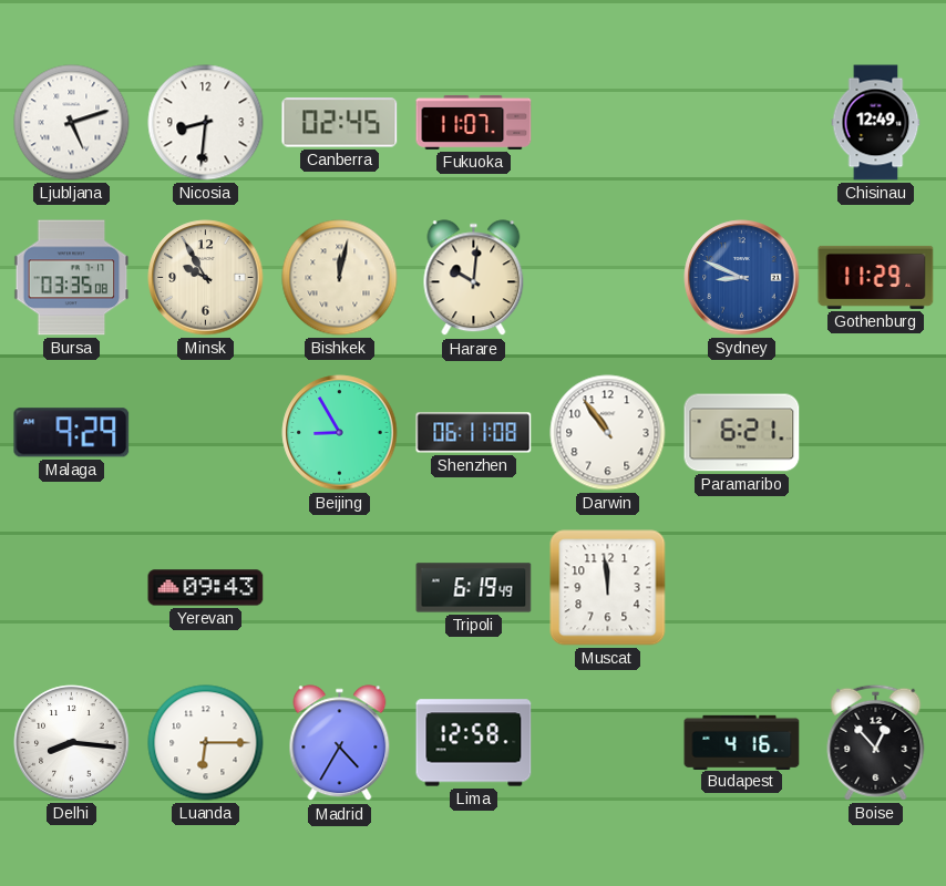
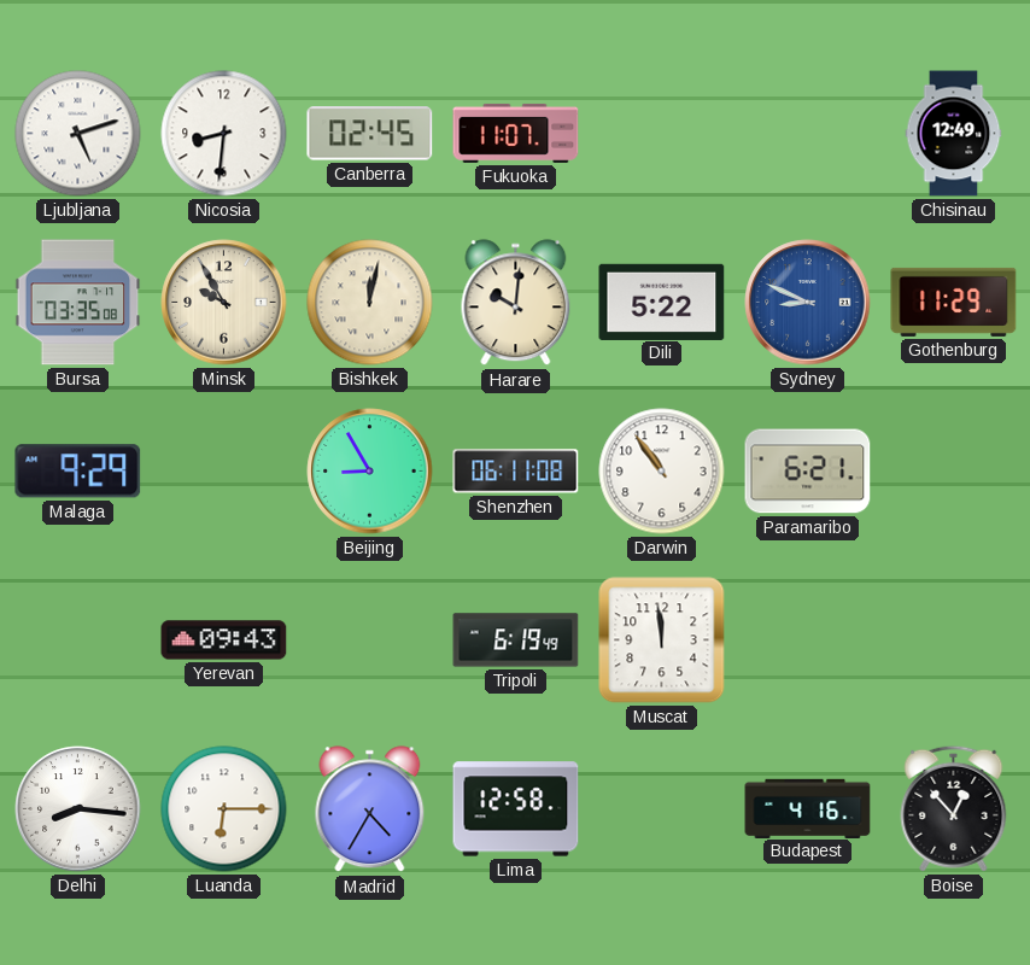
Dili: none -> 5:22
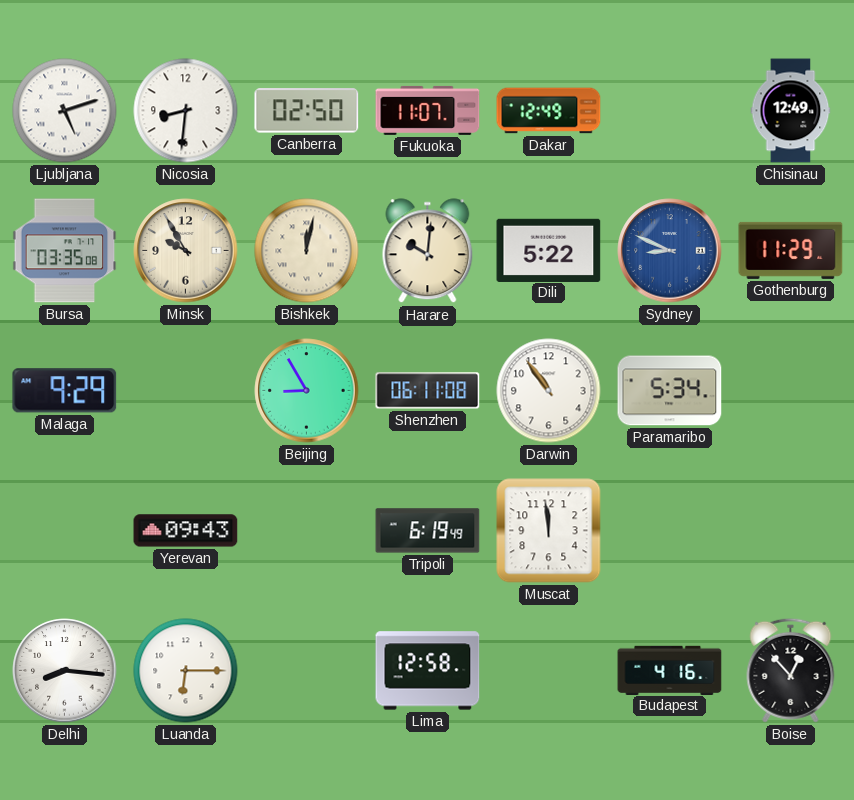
Canberra: 02:45 -> 02:50
Dakar: none -> 12:49
Paramaribo: 6:21 -> 5:34
Madrid: 4:35 -> none
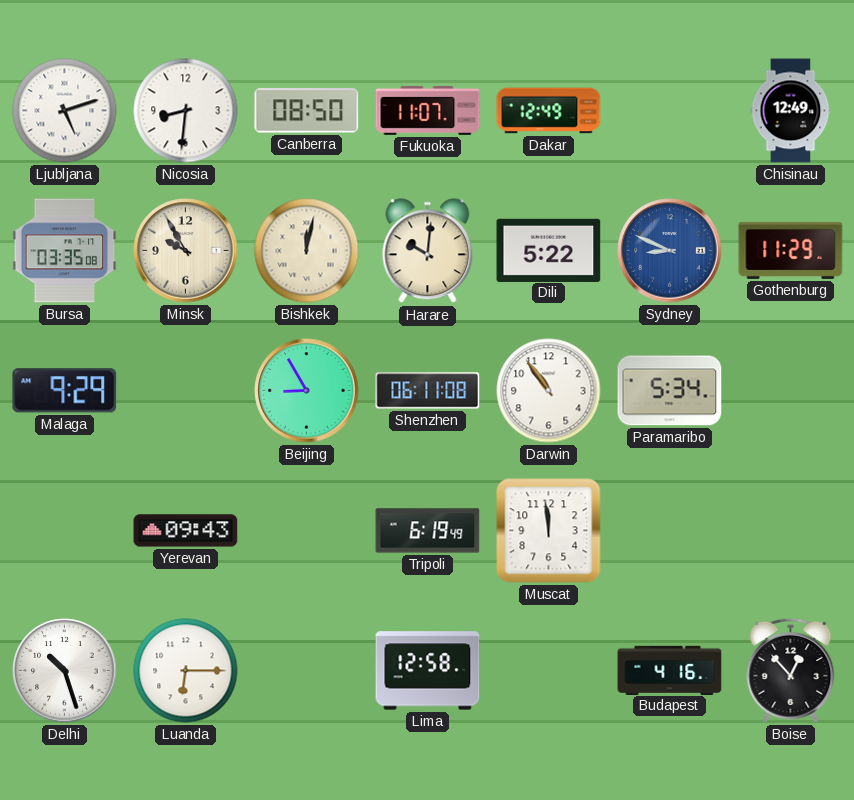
Canberra: 02:50 -> 08:50
Delhi: 8:16 -> 10:27
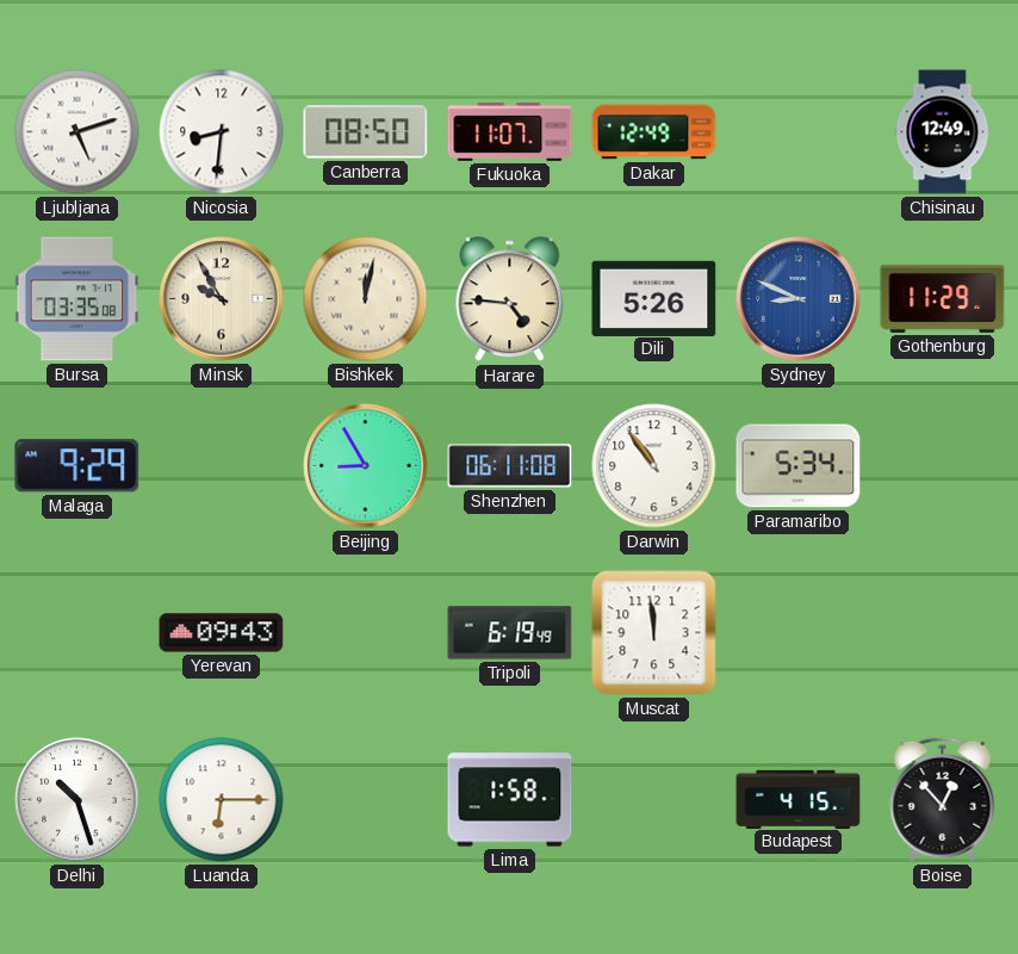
Harare: 10:01 -> 4:46
Dili: 5:22 -> 5:26
Lima: 12:58 -> 1:58
Budapest: 4:16 -> 4:15
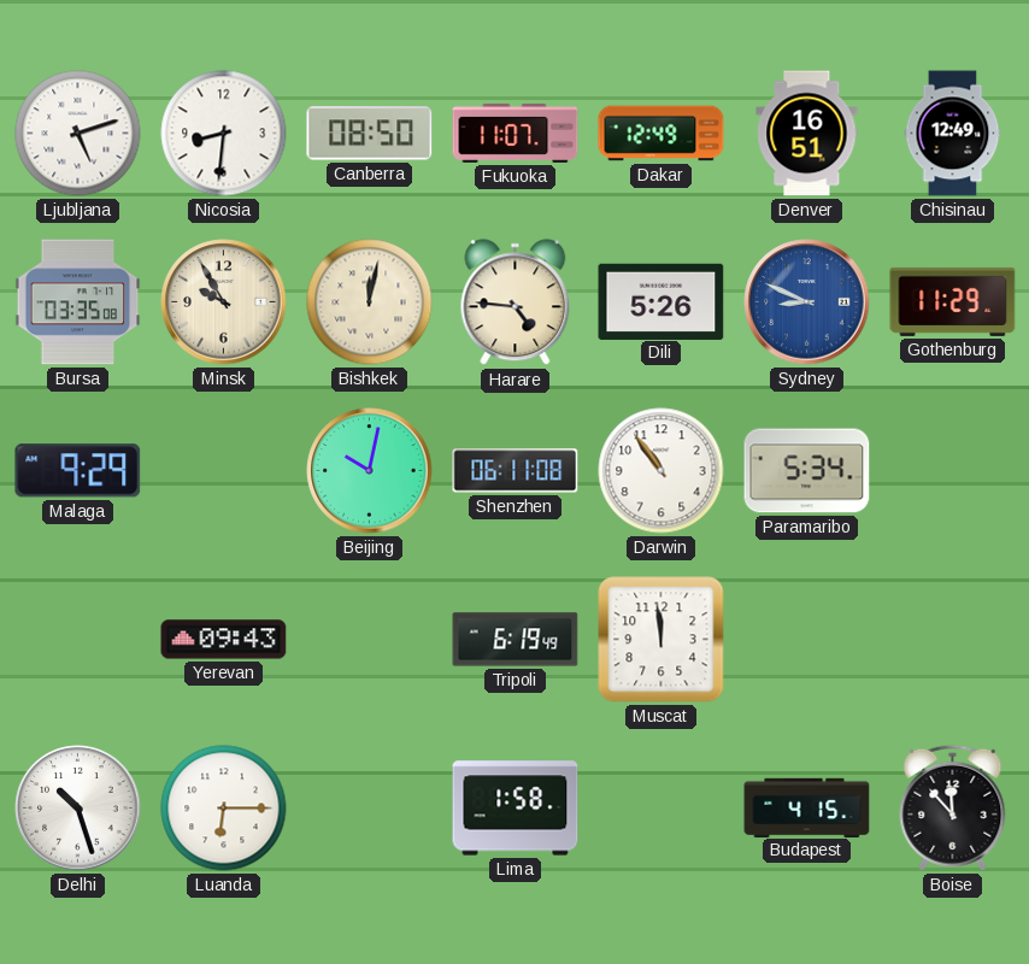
Denver: none -> 16:51
Beijing: 8:55 -> 10:02
Boise: 12:53 -> 11:53
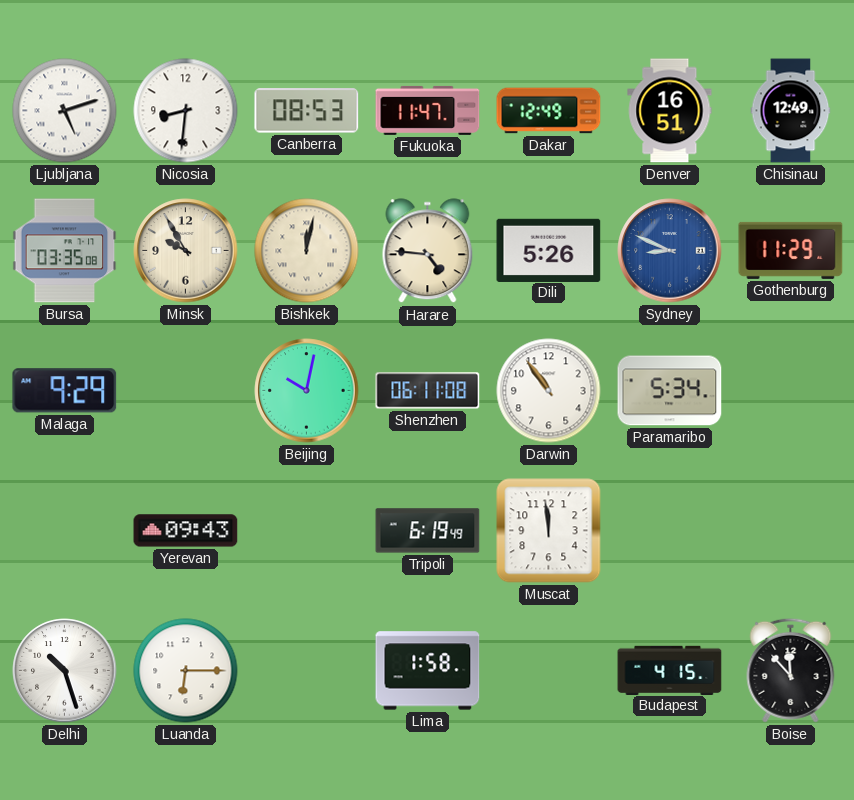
Canberra: 08:50 -> 08:53
Fukuoka: 11:07 -> 11:47
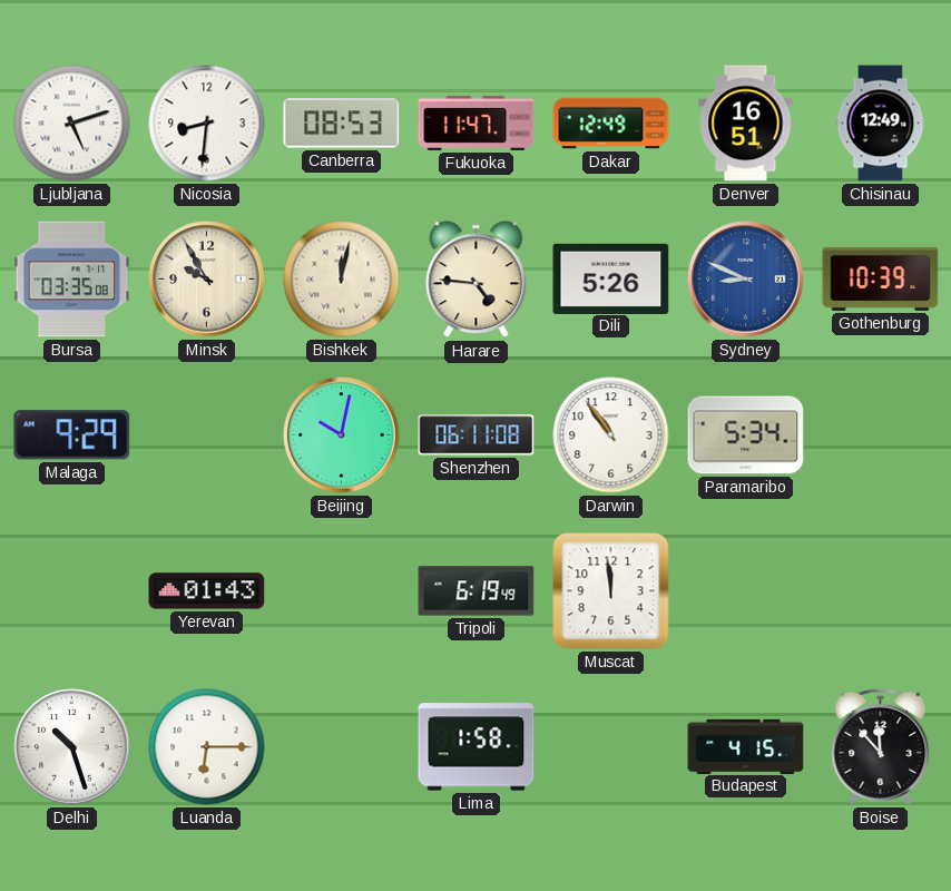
Gothenburg: 11:29 -> 10:39
Yerevan: 09:43 -> 01:43
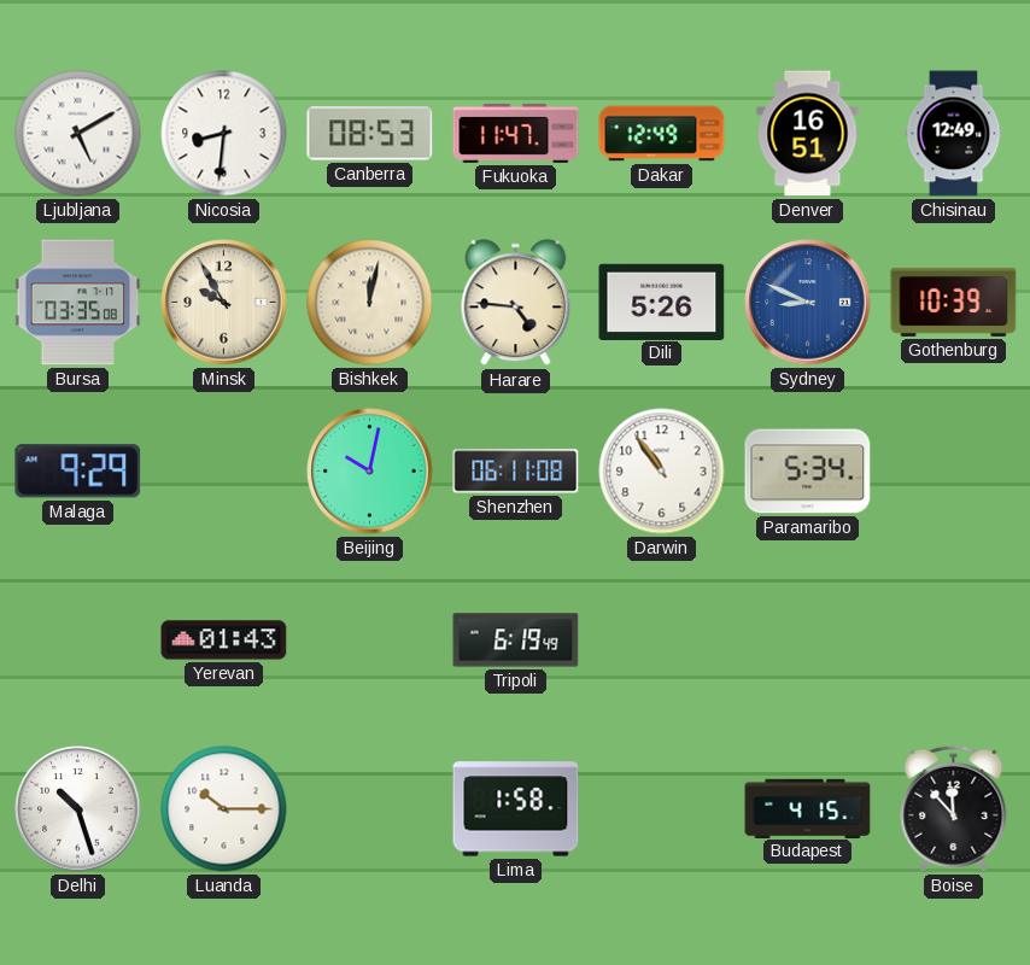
Ljubljana: 5:12 -> 5:10
Muscat: 11:59 -> none
Luanda: 6:15 -> 10:15
